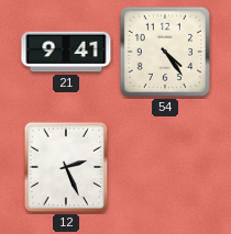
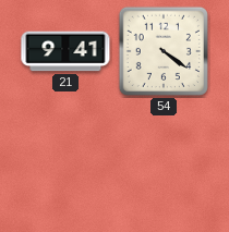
54: 4:24 -> 4:21
12: 2:26 -> none
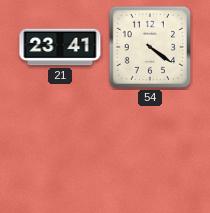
21: 9:41 -> 23:41
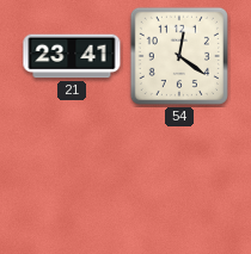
54: 4:21 -> 12:21
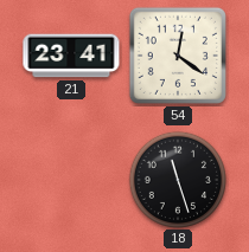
18: none -> 11:27
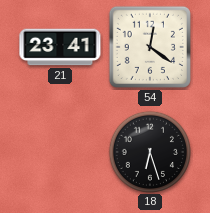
18: 11:27 -> 6:27
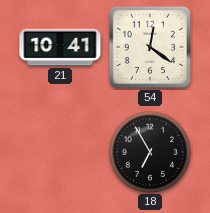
21: 23:41 -> 10:41
18: 6:27 -> 6:55
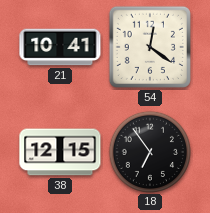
38: none -> 12:15
18: 6:55 -> 6:54
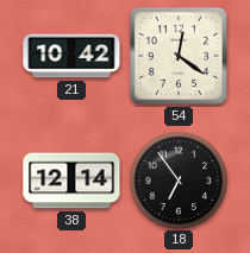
21: 10:41 -> 10:42
38: 12:15 -> 12:14
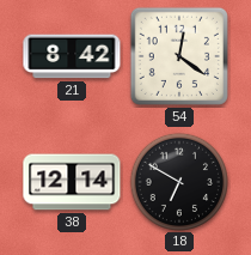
21: 10:42 -> 8:42
18: 6:54 -> 6:50
